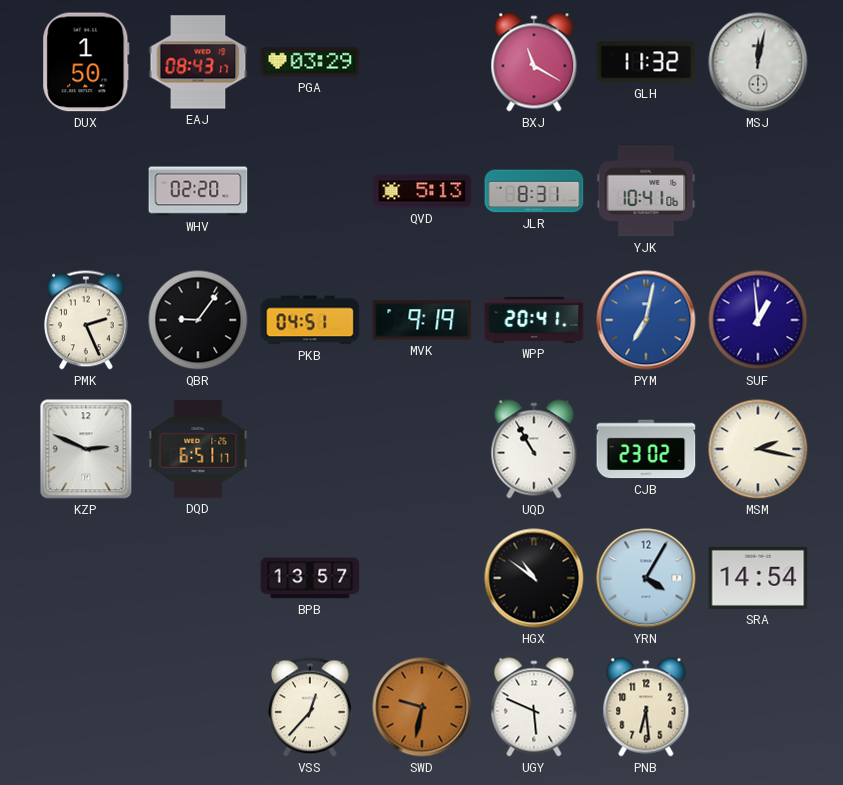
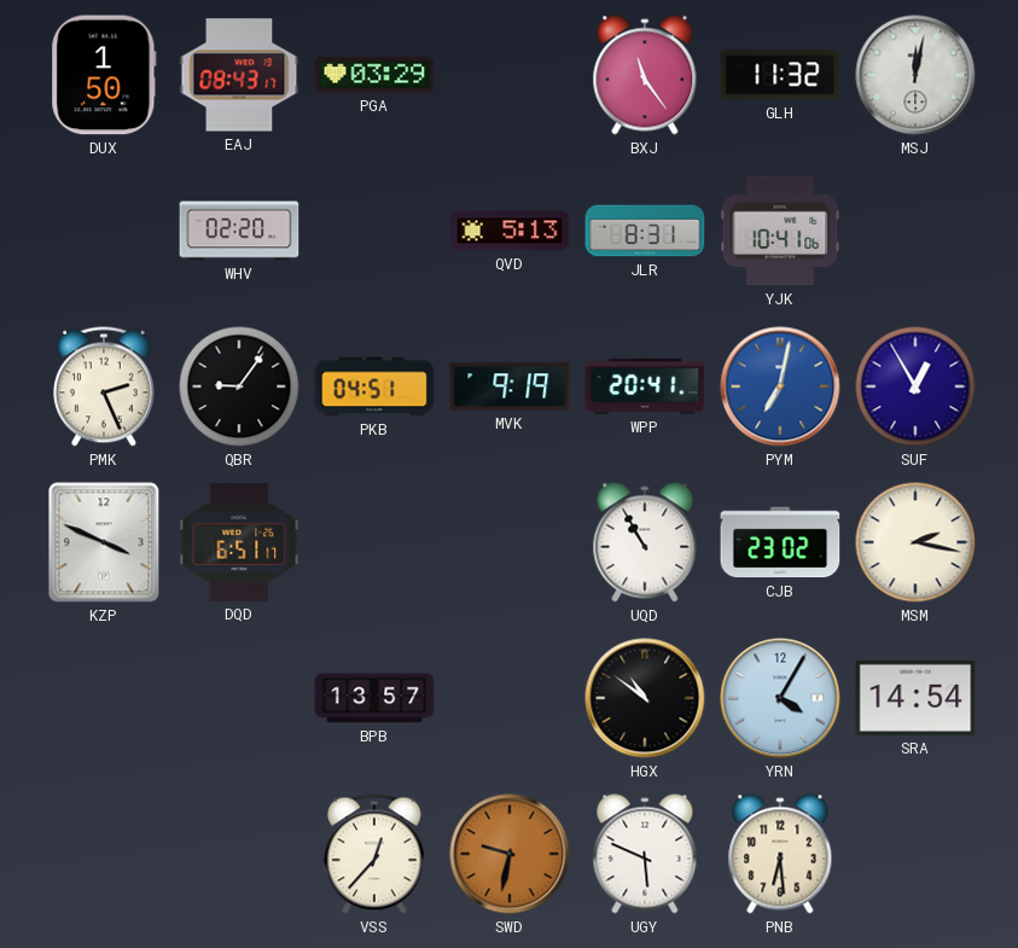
BXJ: 11:20 -> 11:24
SUF: 12:59 -> 12:55
KZP: 2:49 -> 3:49
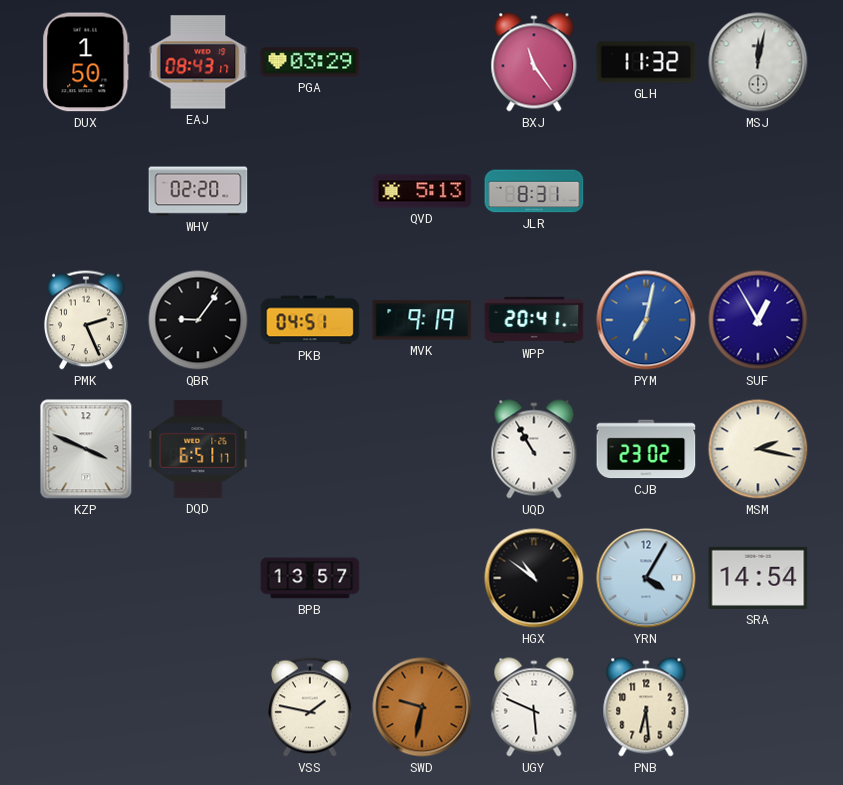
YJK: 10:41 -> none
VSS: 12:37 -> 1:47
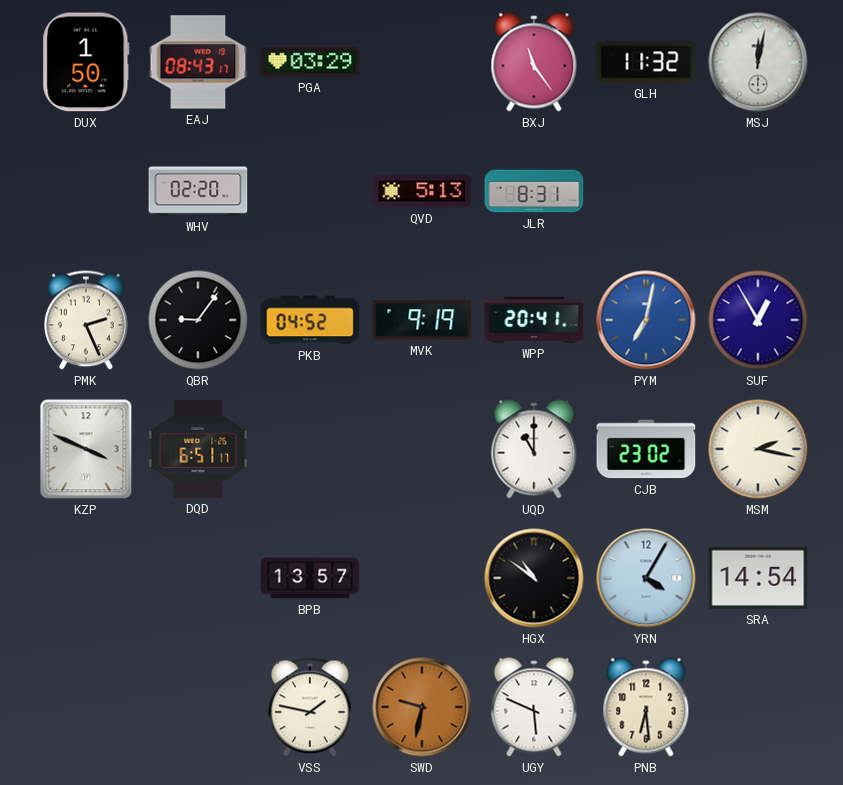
PKB: 04:51 -> 04:52
UQD: 10:55 -> 11:00
